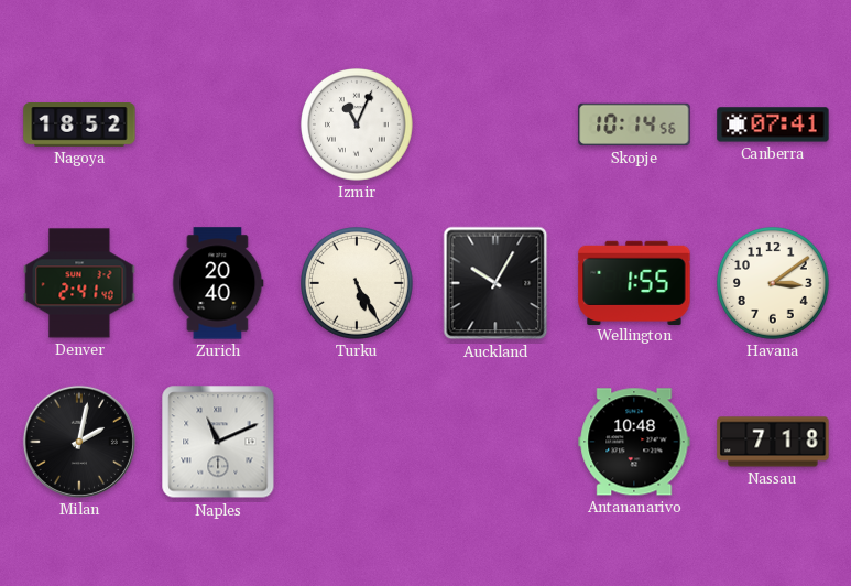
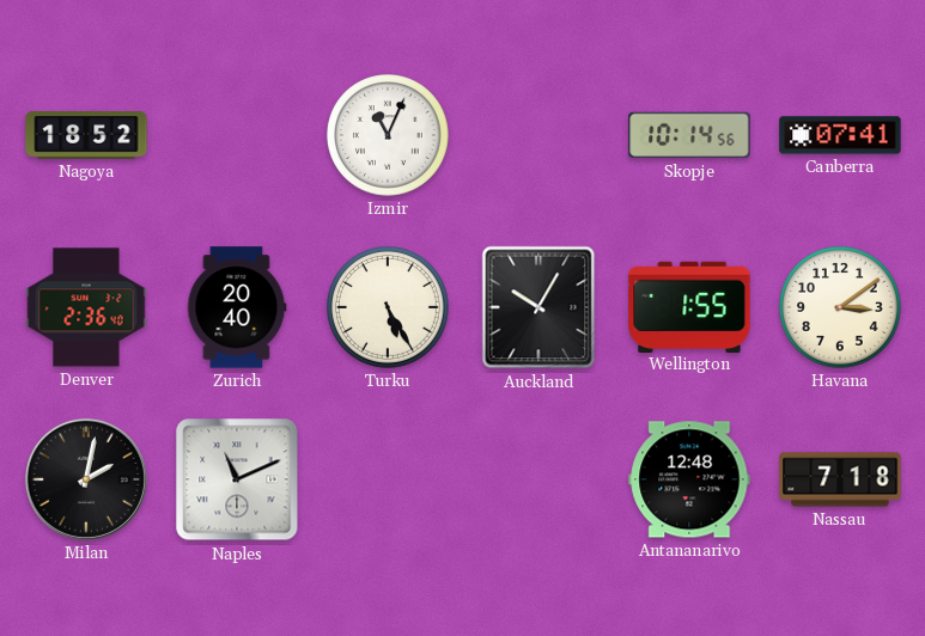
Denver: 2:41 -> 2:36
Antananarivo: 10:48 -> 12:48
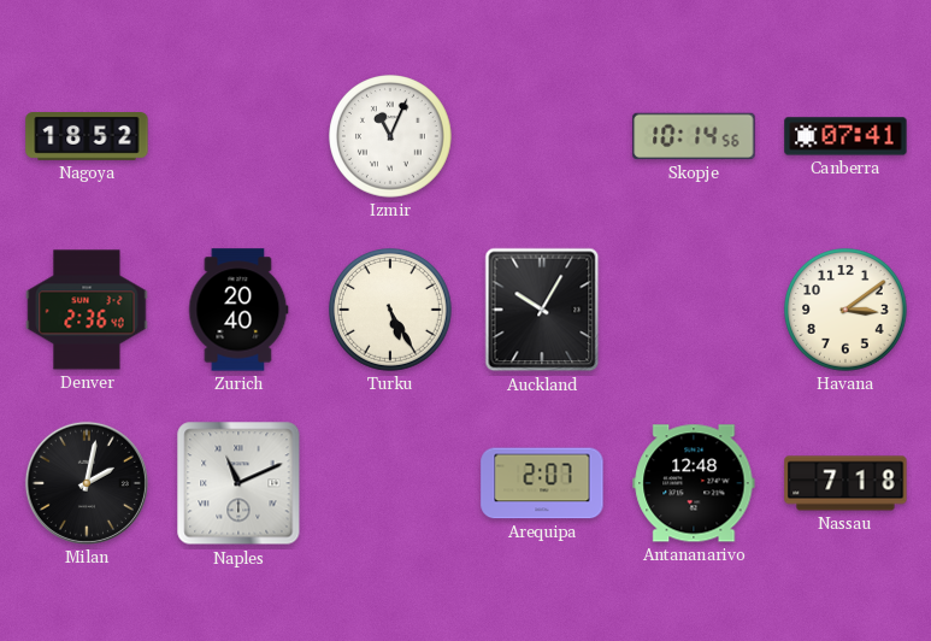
Wellington: 1:55 -> none
Arequipa: none -> 2:07
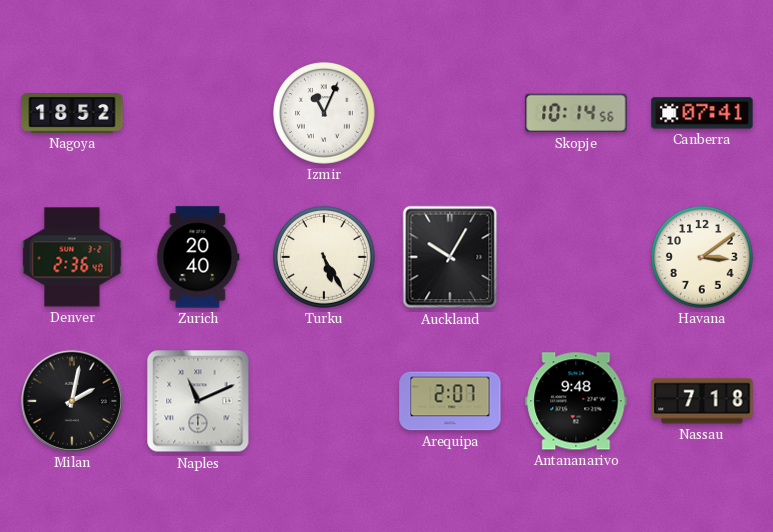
Antananarivo: 12:48 -> 9:48
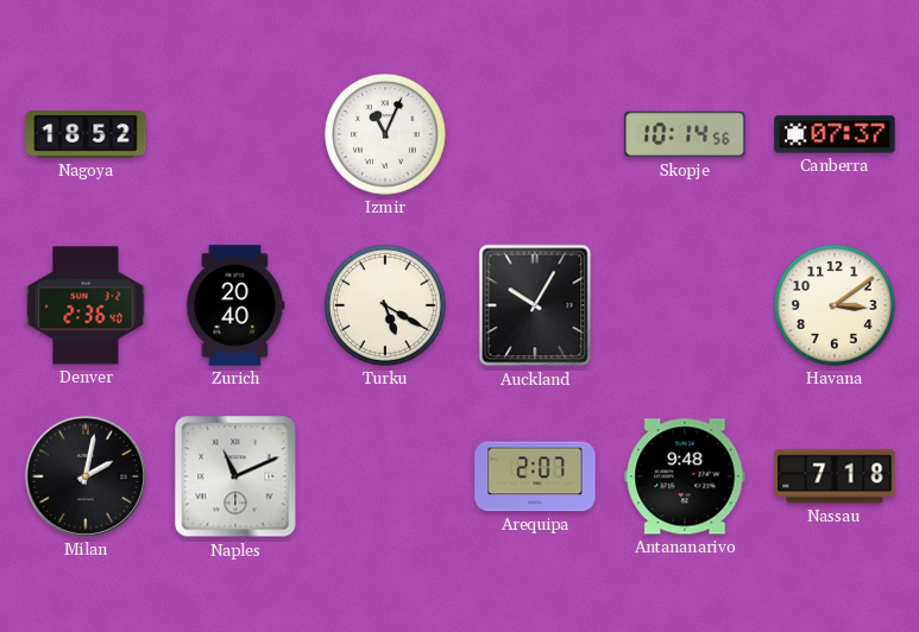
Canberra: 07:41 -> 07:37
Turku: 5:25 -> 5:20
